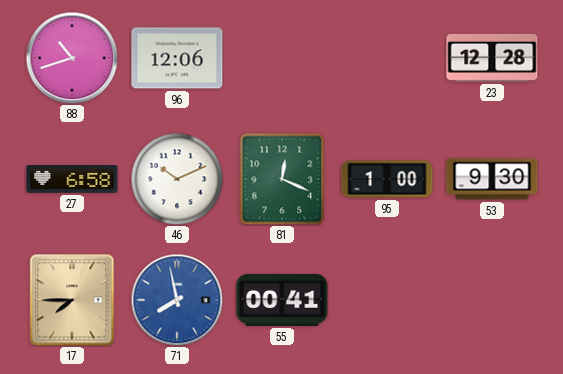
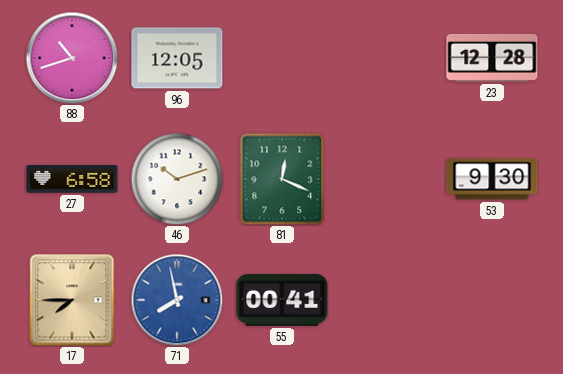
96: 12:06 -> 12:05
46: 10:11 -> 10:12
95: 1:00 -> none
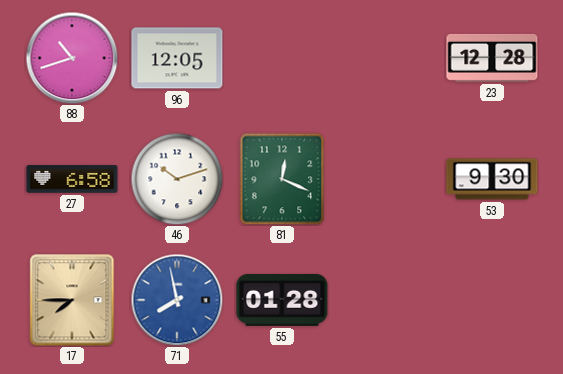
55: 00:41 -> 01:28
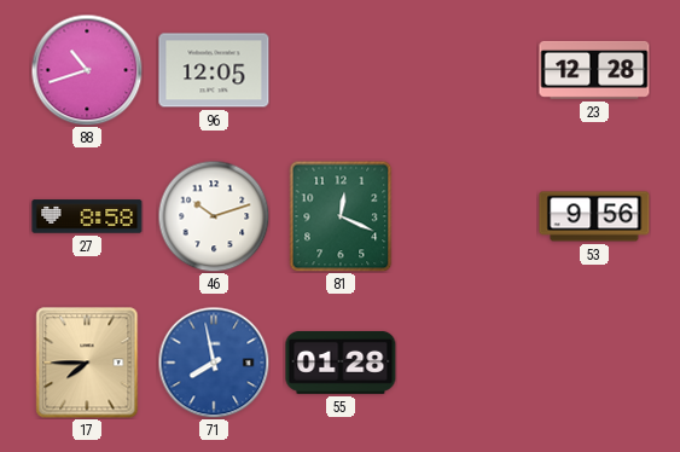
27: 6:58 -> 8:58
53: 9:30 -> 9:56
